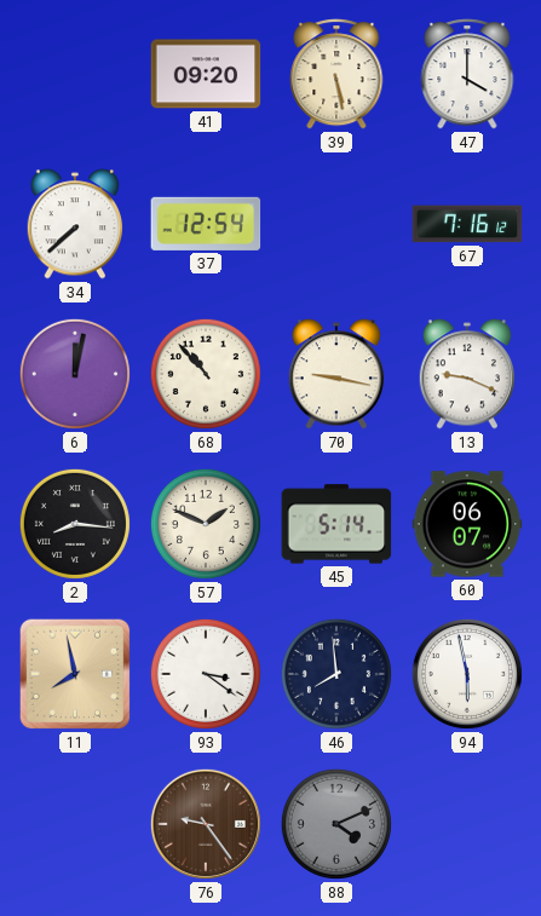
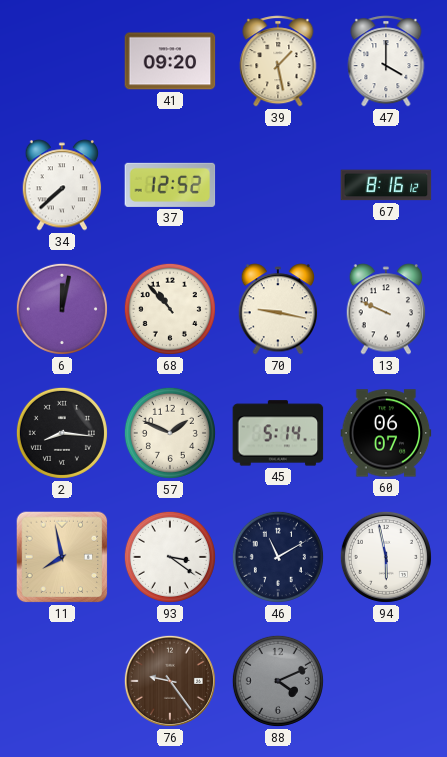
39: 5:28 -> 1:28
37: 12:54 -> 12:52
67: 7:16 -> 8:16
13: 9:19 -> 9:49
46: 7:59 -> 11:10
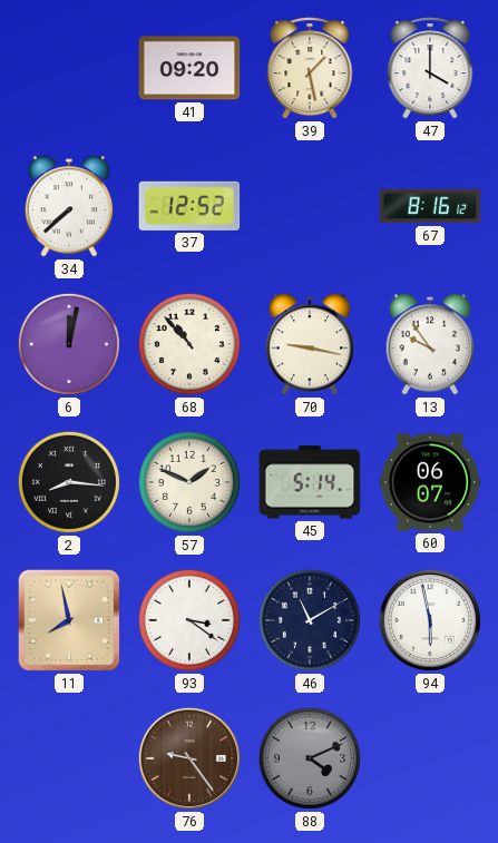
13: 9:49 -> 9:54
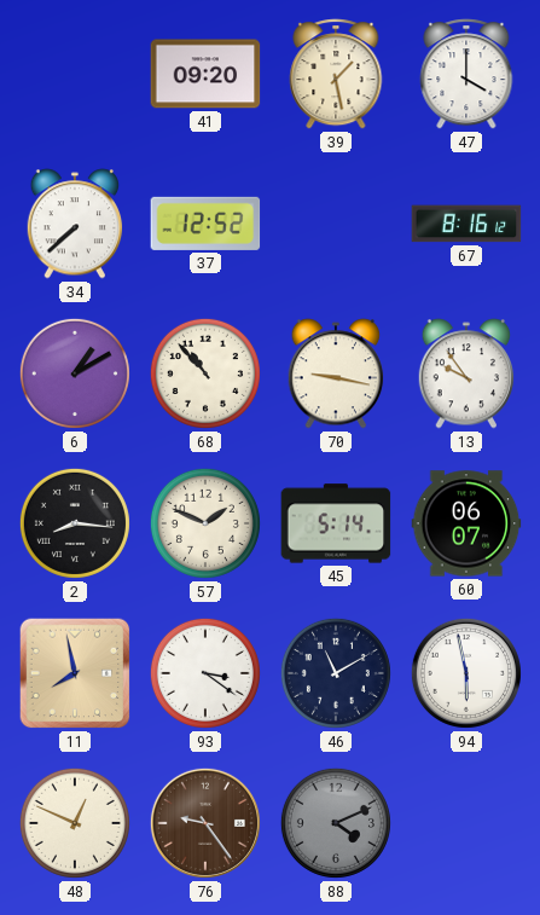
6: 12:02 -> 1:10
48: none -> 12:49
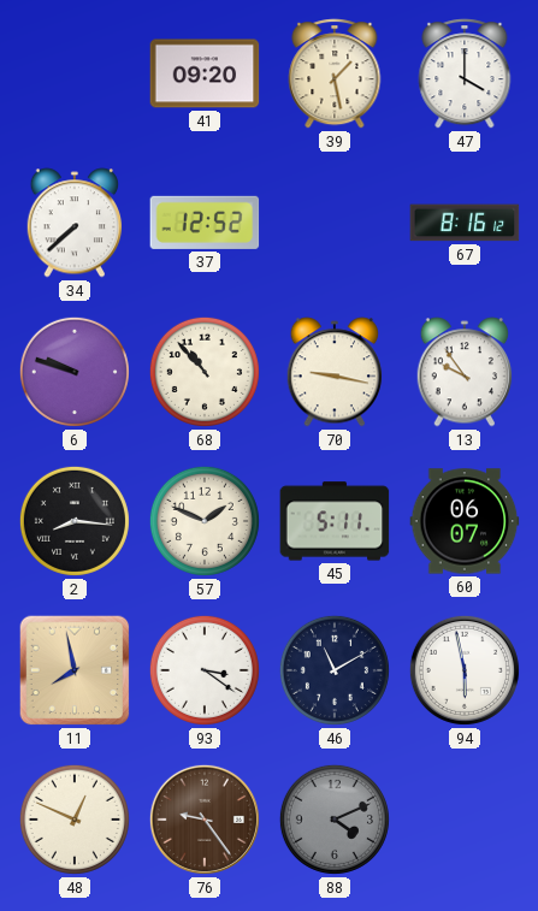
6: 1:10 -> 9:48
45: 5:14 -> 5:11
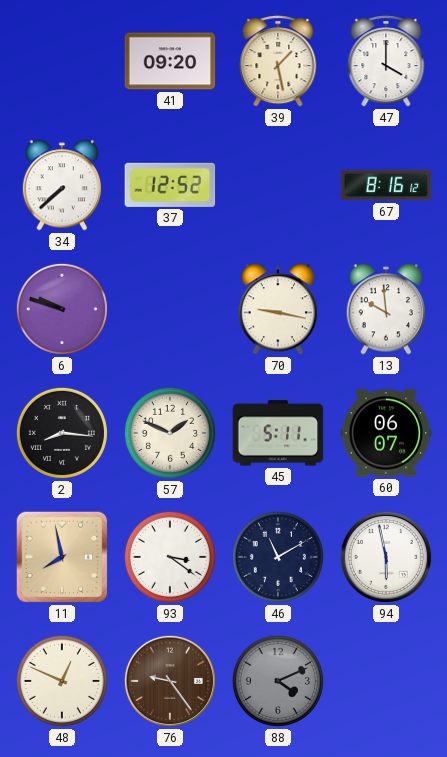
68: 10:53 -> none
13: 9:54 -> 9:59
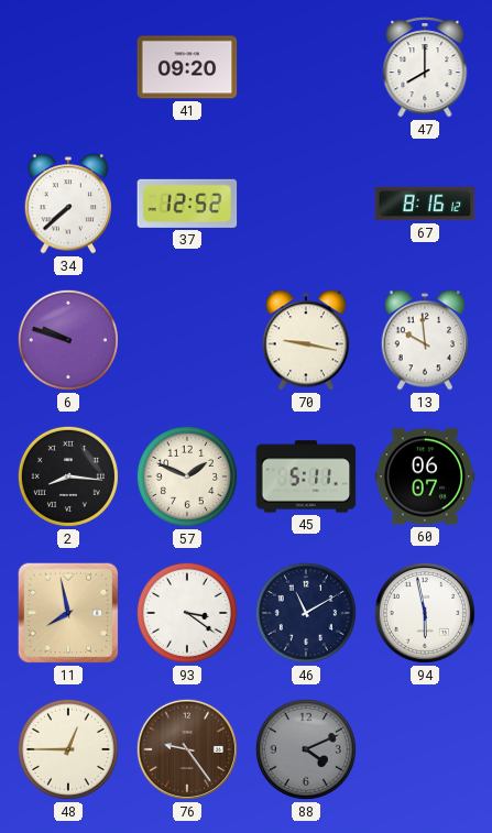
39: 1:28 -> none
47: 4:00 -> 8:00
48: 12:49 -> 12:45
